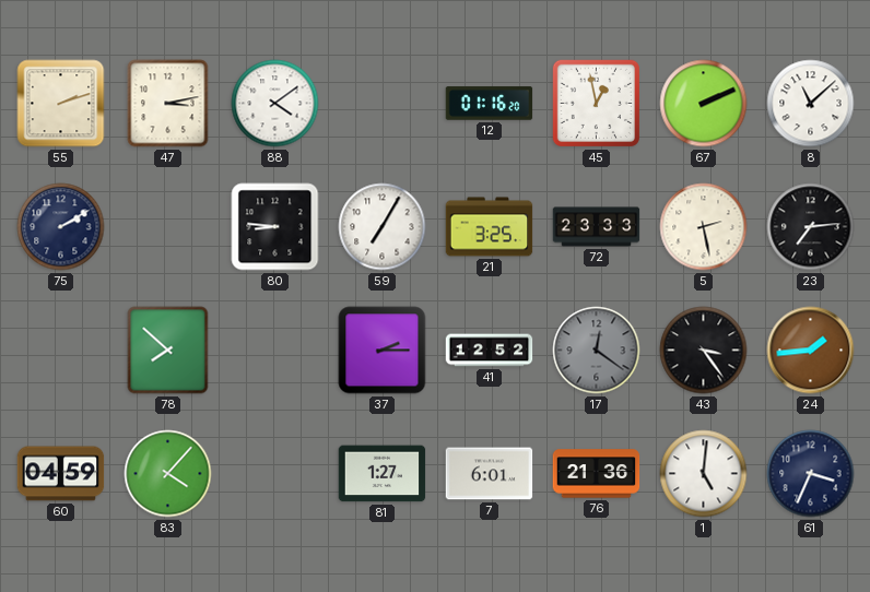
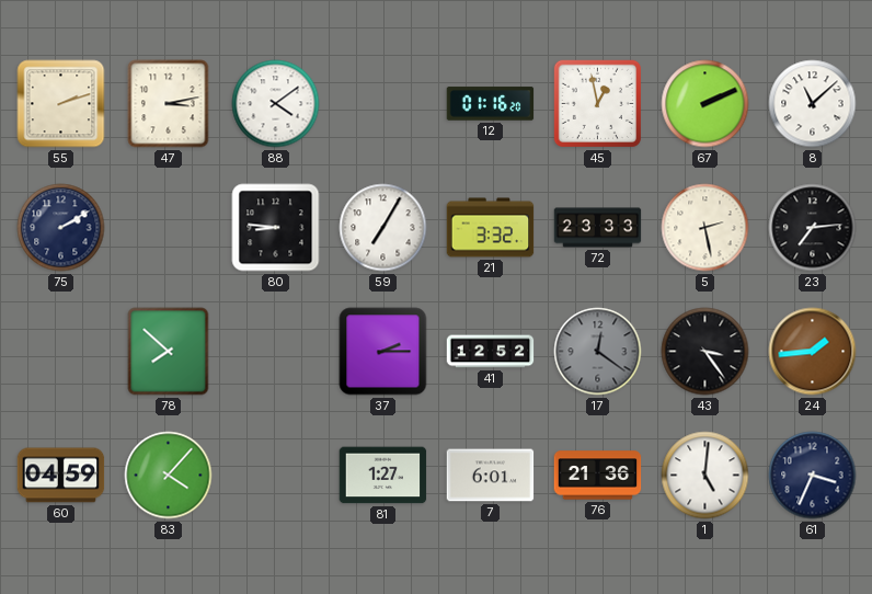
21: 3:25 -> 3:32
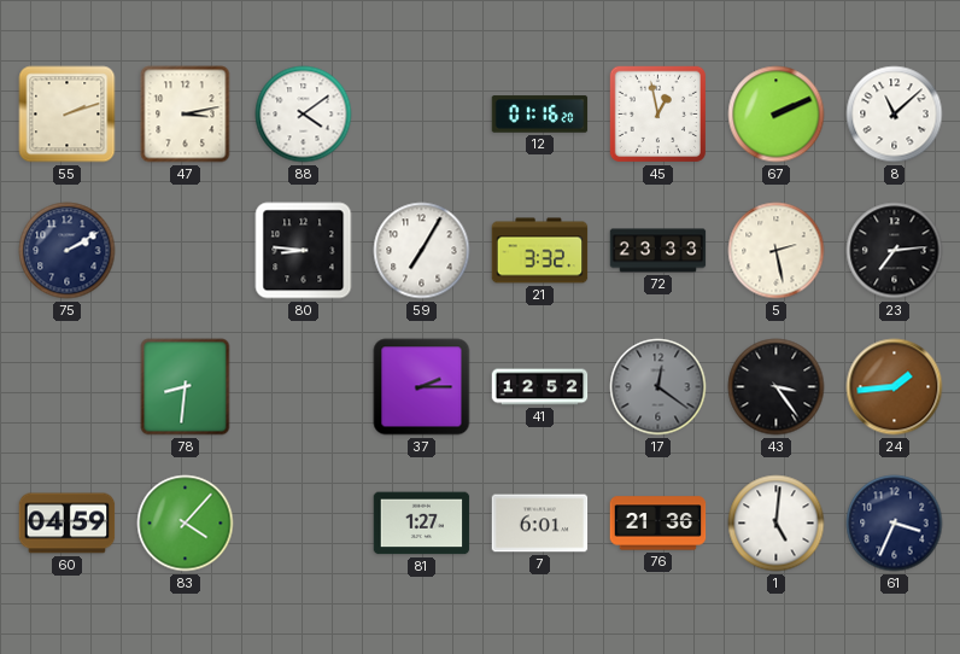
78: 7:52 -> 8:31
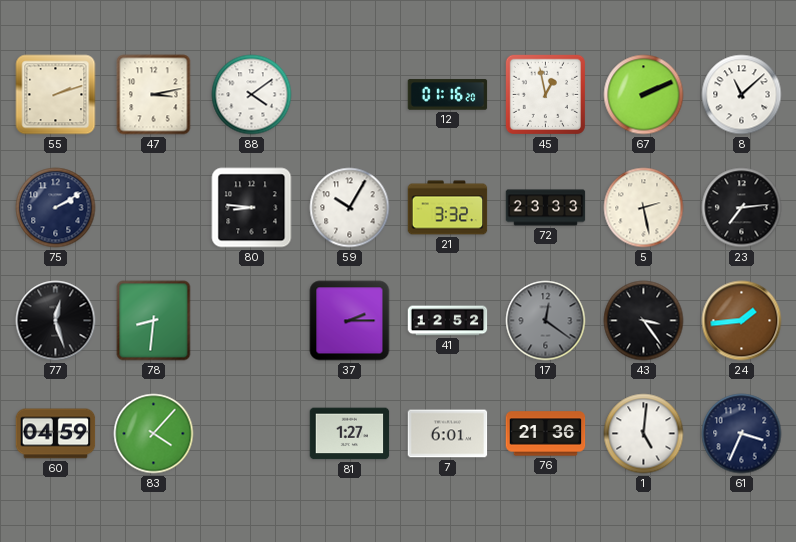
59: 7:05 -> 10:05
77: none -> 12:27
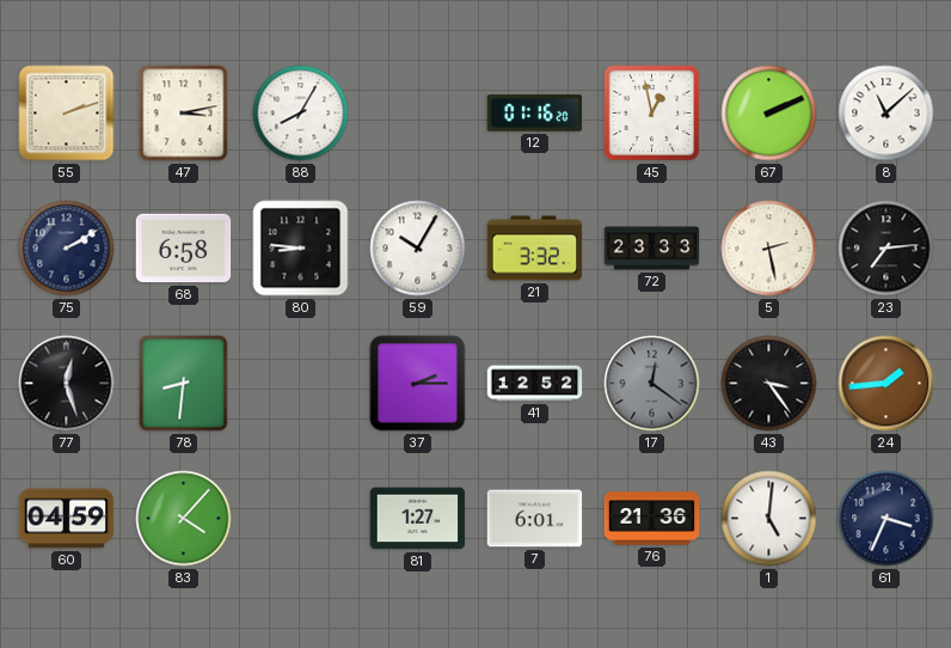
88: 4:09 -> 8:05
68: none -> 6:58
